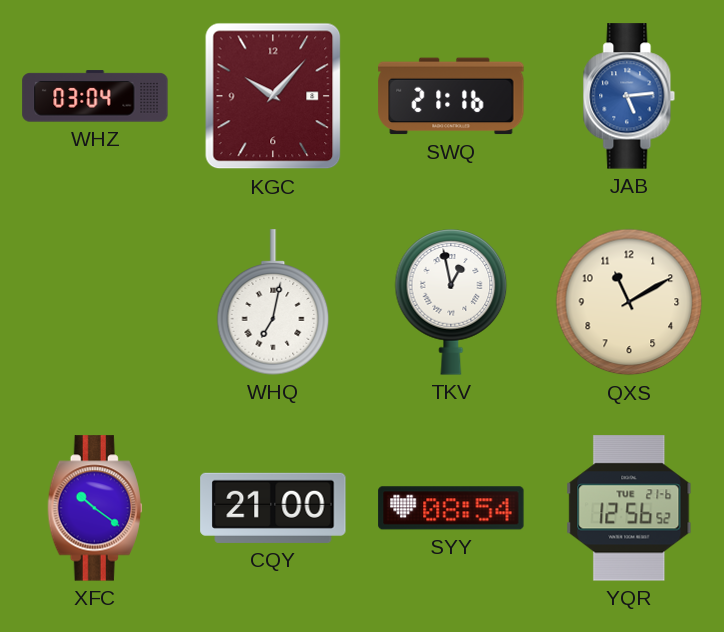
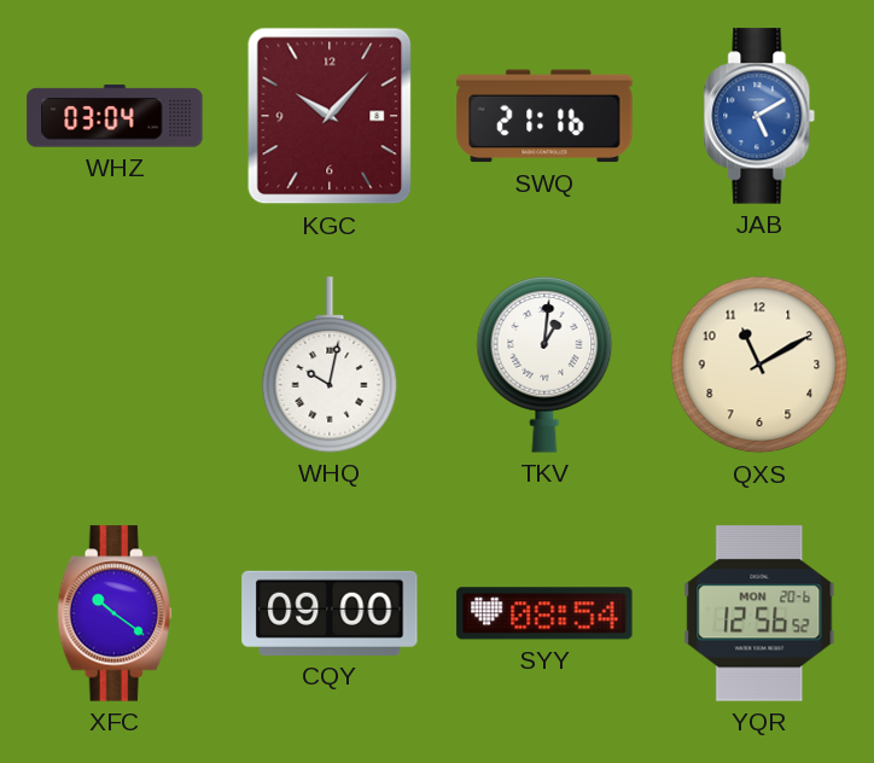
JAB: 5:14 -> 5:10
WHQ: 7:02 -> 10:02
TKV: 12:58 -> 1:01
CQY: 21:00 -> 09:00
YQR date: TUE 21-6 -> MON 20-6
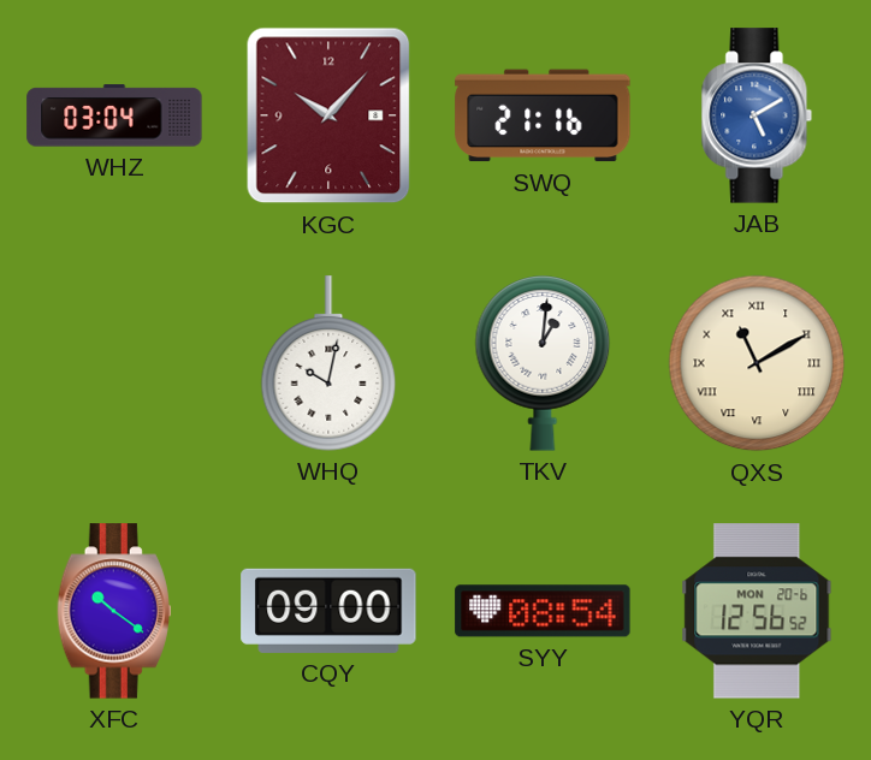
QXS numerals: Arabic -> Roman
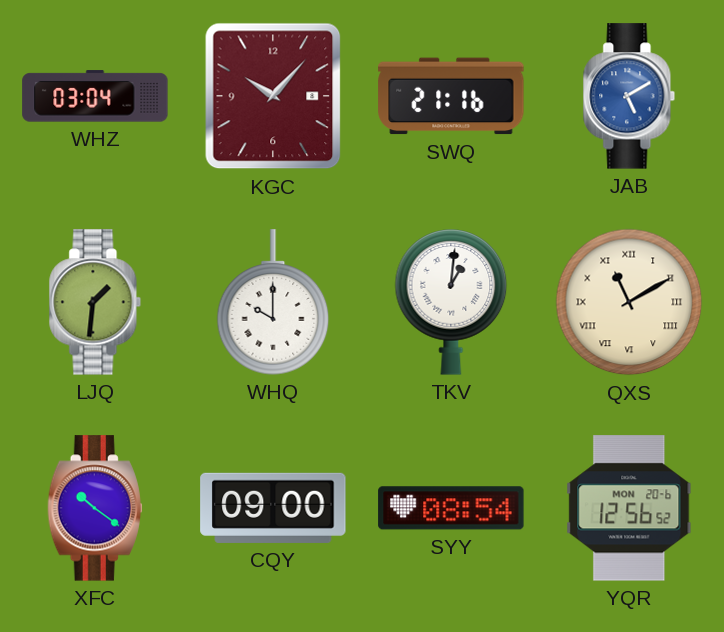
LJQ: none -> 1:31
WHQ: 10:02 -> 10:00
